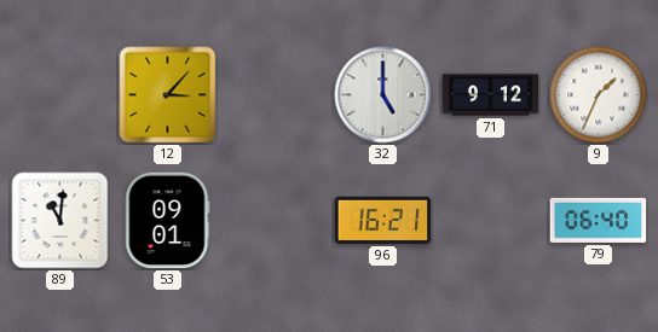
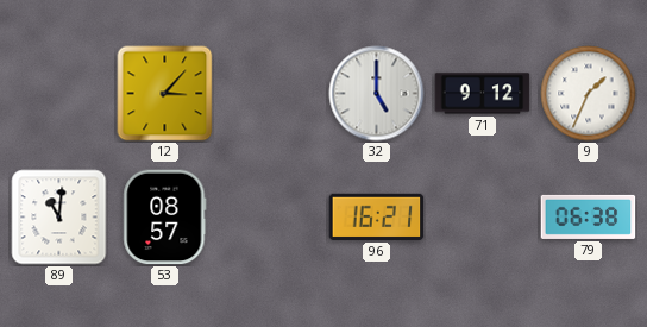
53: 09:01 -> 08:57
79: 06:40 -> 06:38
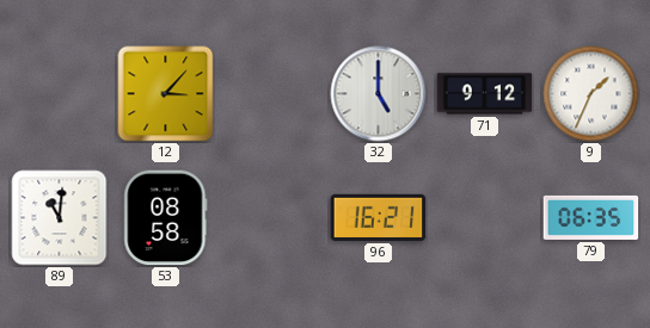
53: 08:57 -> 08:58
79: 06:38 -> 06:35
